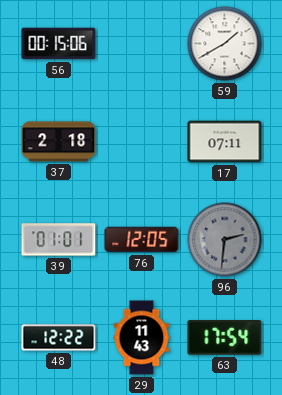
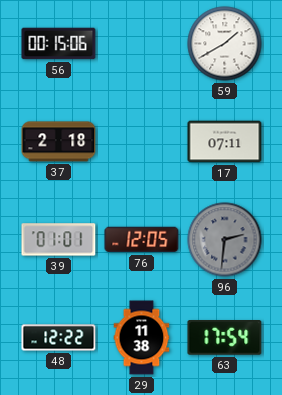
29: 11:43 -> 11:38
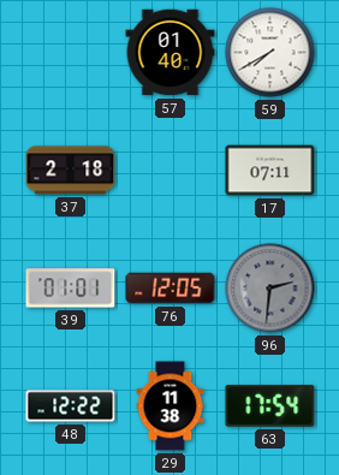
56: 00:15 -> none
57: none -> 01:40
59: 1:40 -> 7:40
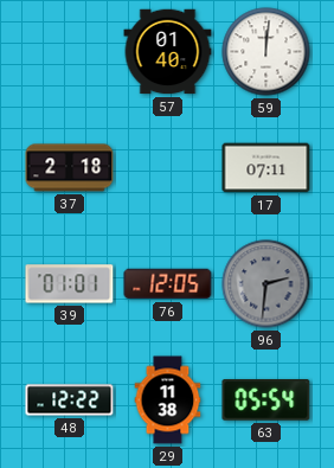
59: 7:40 -> 12:01
63: 17:54 -> 05:54
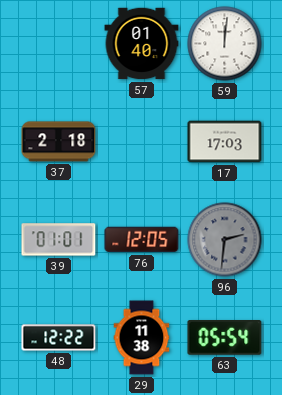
17: 07:11 -> 17:03
